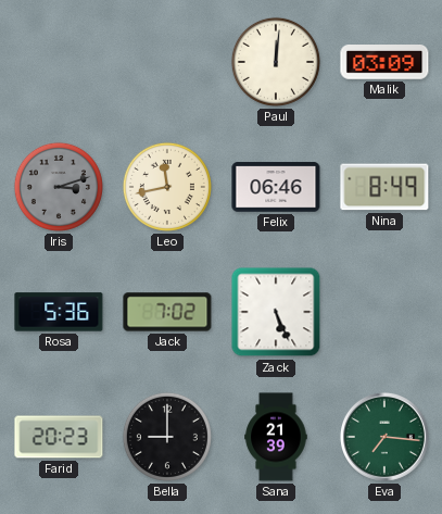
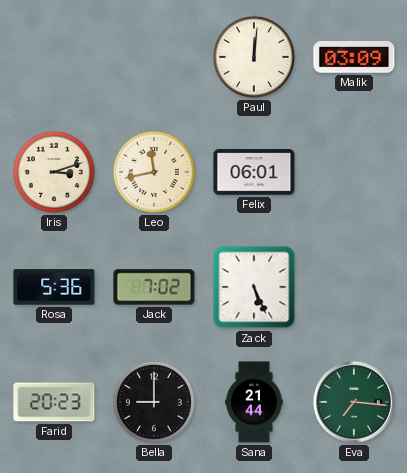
Iris dial: grey -> cream
Felix: 06:46 -> 06:01
Nina: 8:49 -> none
Sana: 21:39 -> 21:44
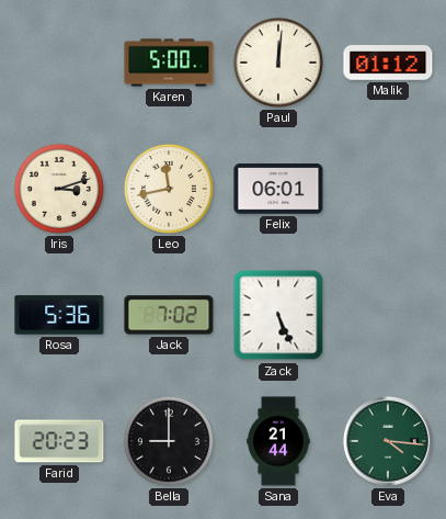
Karen: none -> 5:00
Malik: 03:09 -> 01:12
Eva: 7:16 -> 4:16
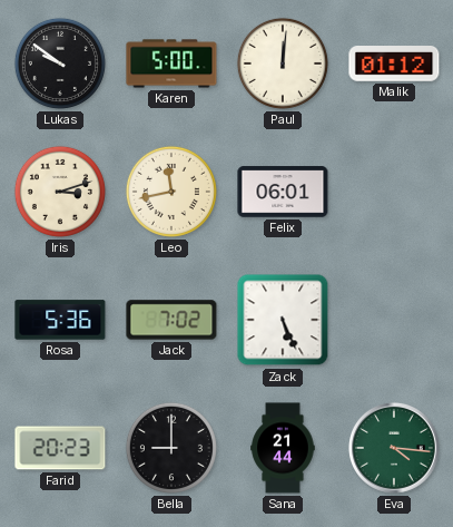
Lukas: none -> 9:51
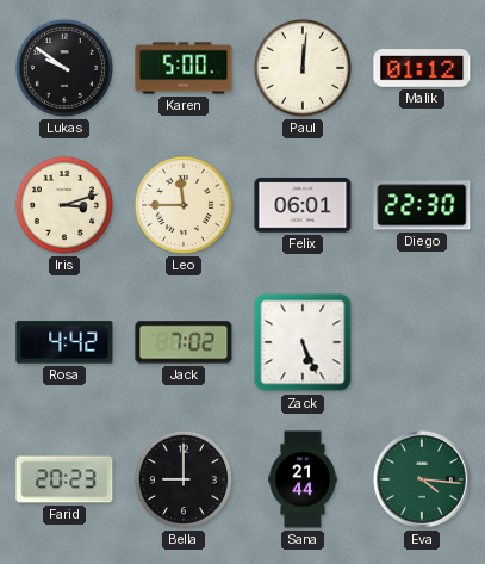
Leo: 11:43 -> 11:45
Diego: none -> 22:30
Rosa: 5:36 -> 4:42
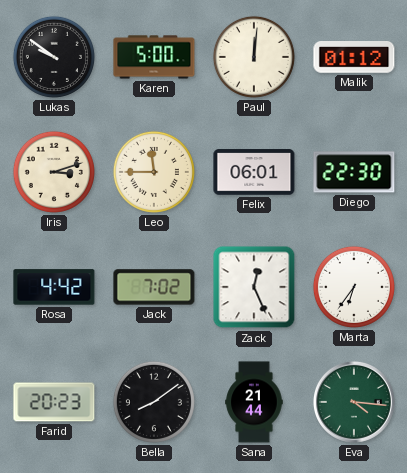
Zack: 5:26 -> 12:26
Marta: none -> 6:36
Bella: 9:00 -> 8:09
